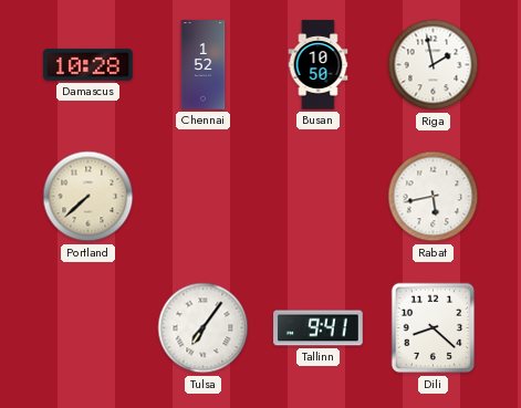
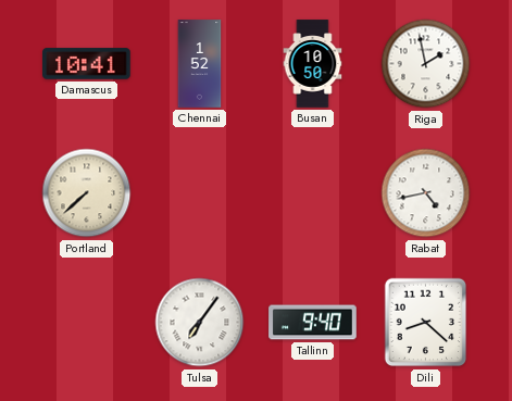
Damascus: 10:28 -> 10:41
Rabat: 5:43 -> 4:43
Tallinn: 9:41 -> 9:40
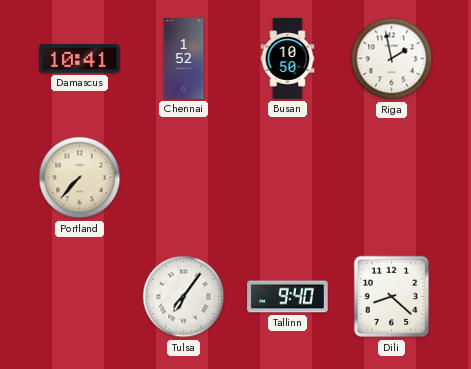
Portland: 7:38 -> 7:37
Rabat: 4:43 -> none
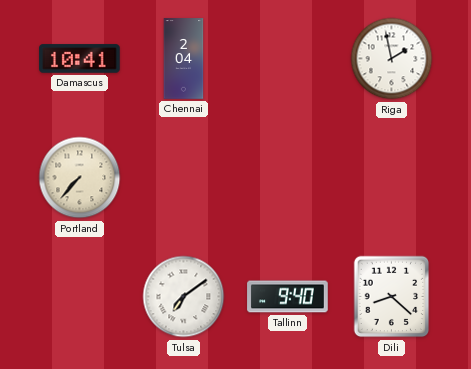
Chennai: 1:52 -> 2:04
Busan: 10:50 -> none
Tulsa: 7:06 -> 7:09
